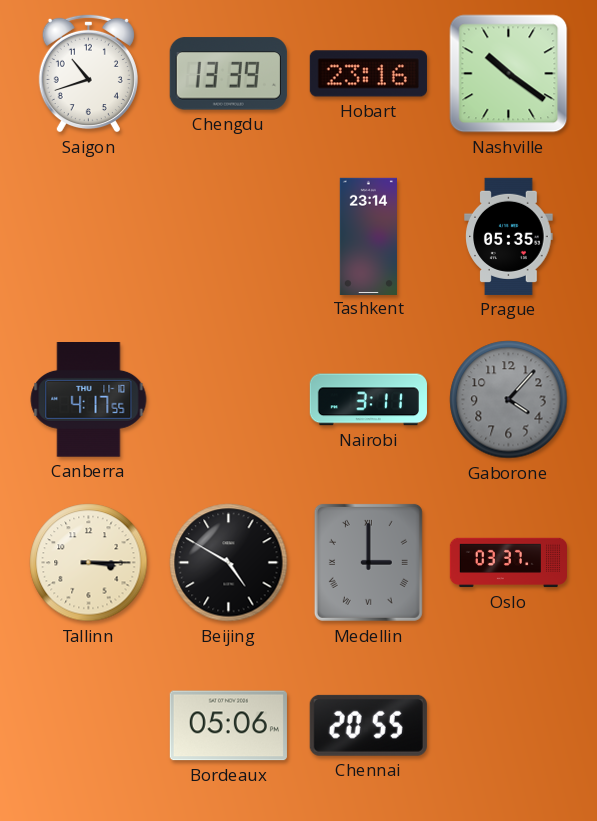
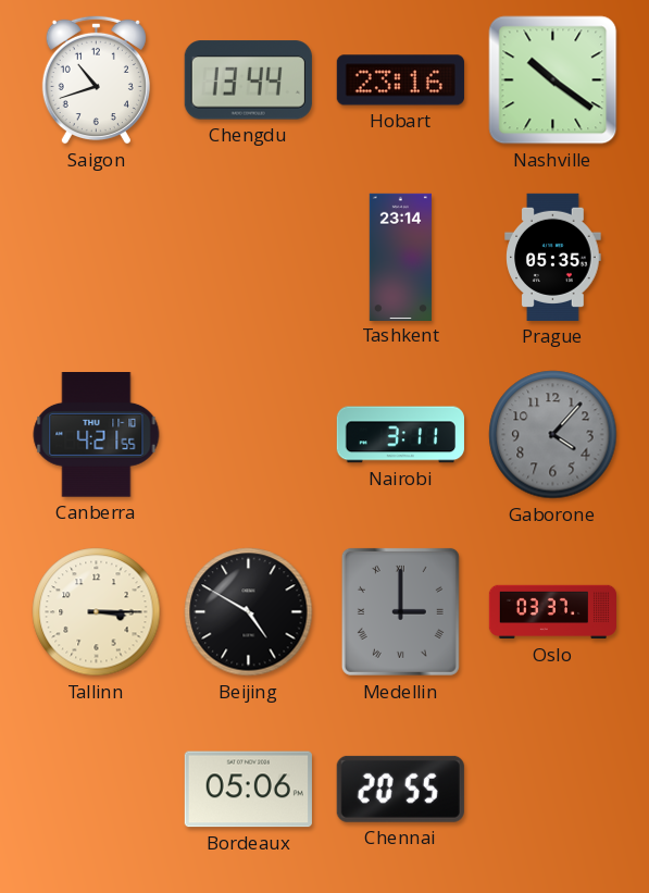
Chengdu: 13:39 -> 13:44
Canberra: 4:17 -> 4:21
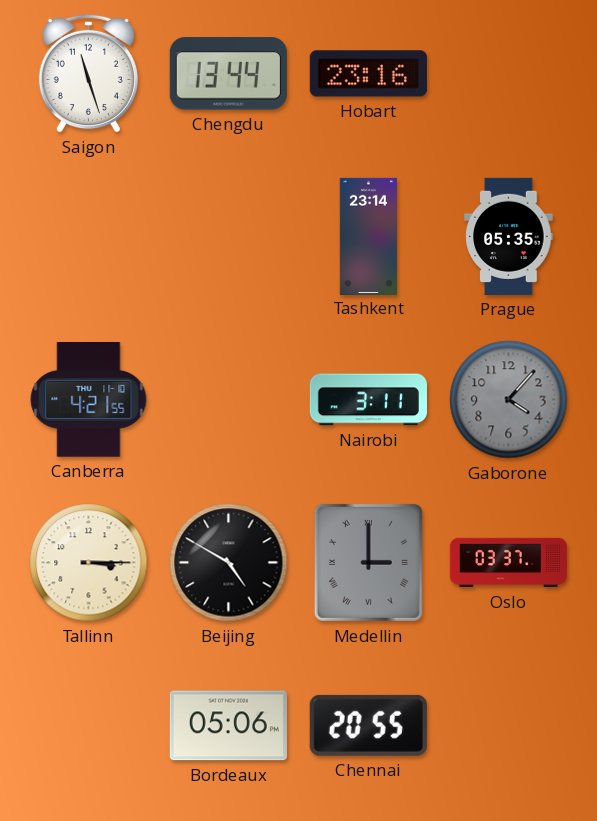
Saigon: 10:42 -> 11:27
Nashville: 10:21 -> none
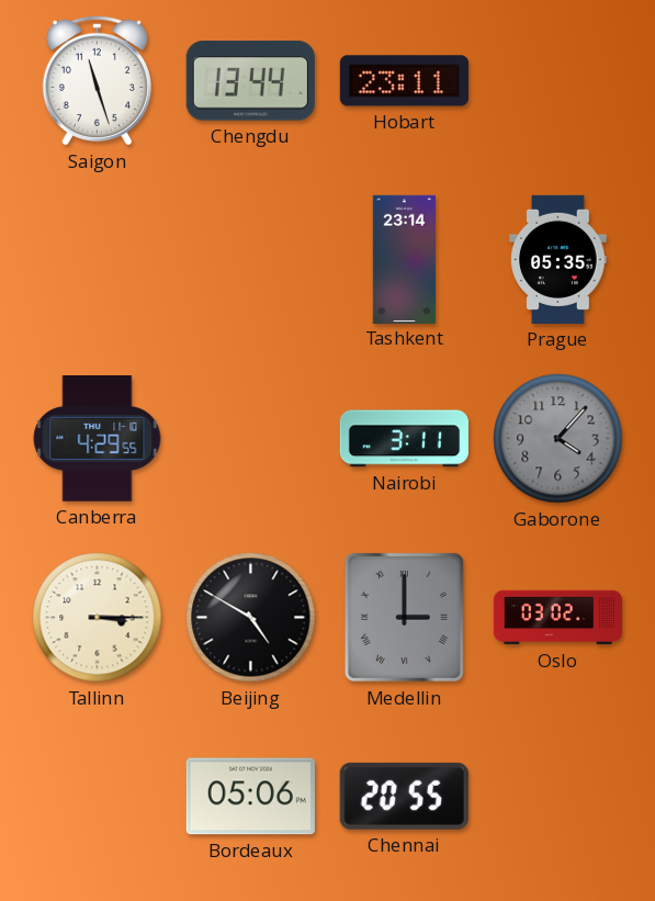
Hobart: 23:16 -> 23:11
Canberra: 4:21 -> 4:29
Oslo: 03:37 -> 03:02
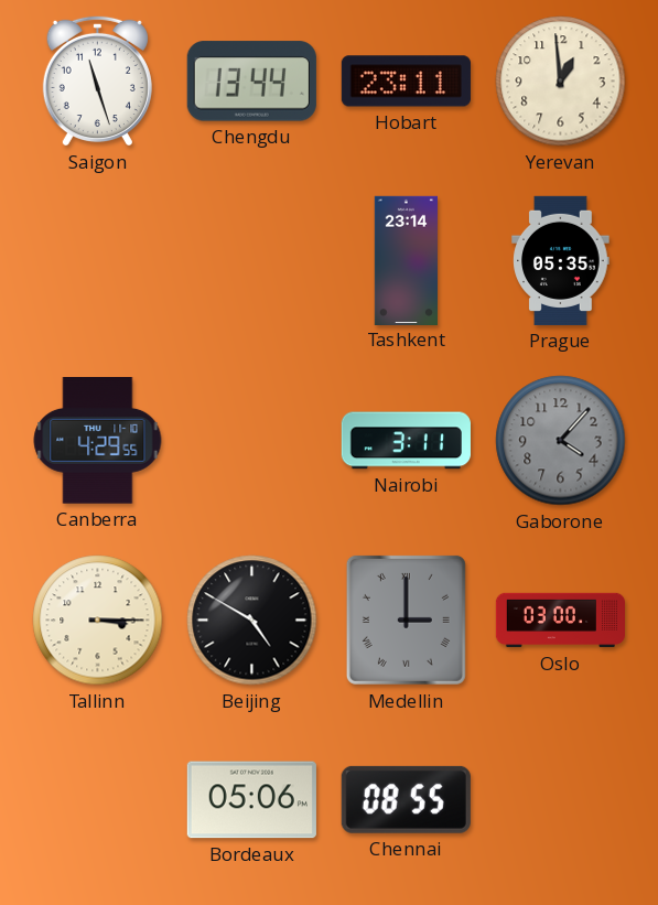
Yerevan: none -> 12:59
Oslo: 03:02 -> 03:00
Chennai: 20:55 -> 08:55
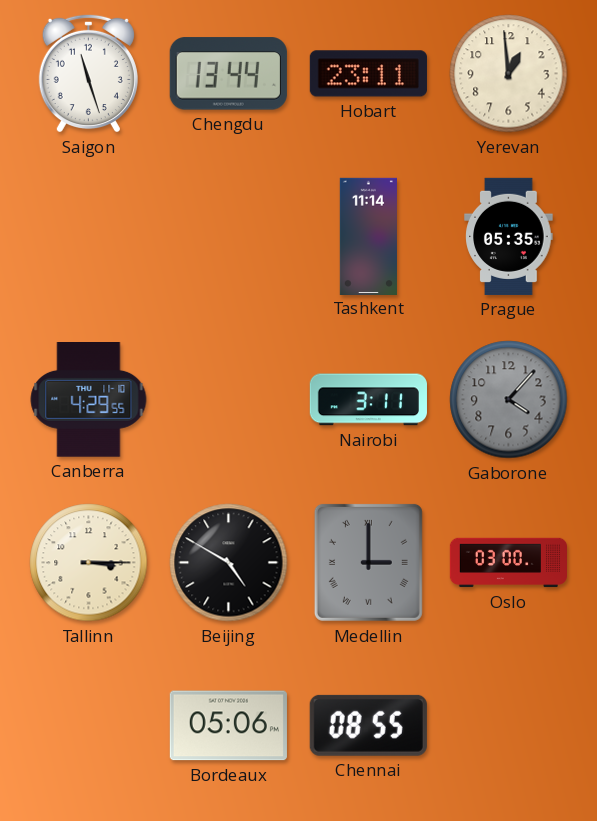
Tashkent: 23:14 -> 11:14
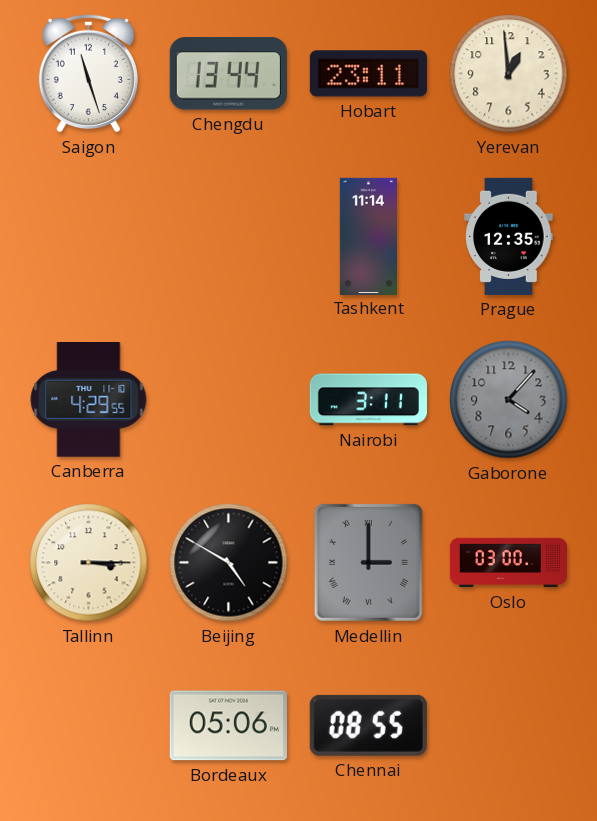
Prague: 05:35 -> 12:35
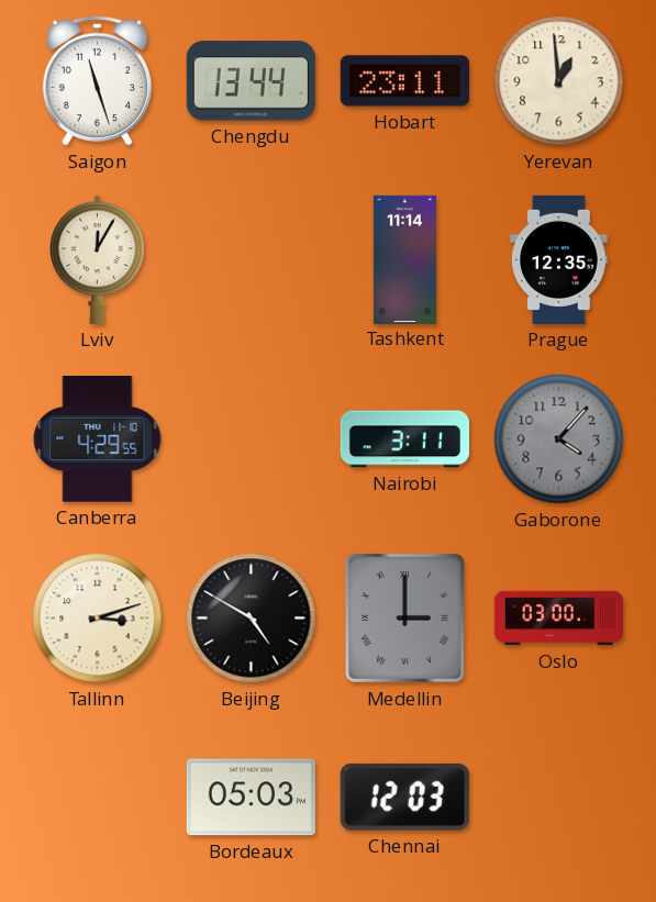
Lviv: none -> 12:05
Tallinn: 3:15 -> 3:12
Bordeaux: 05:06 -> 05:03
Chennai: 08:55 -> 12:03
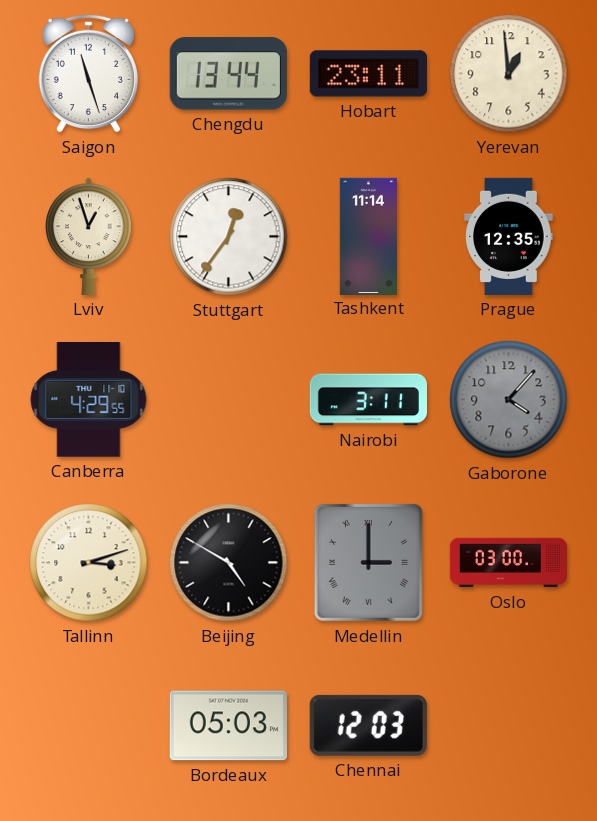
Lviv: 12:05 -> 12:57
Stuttgart: none -> 12:36
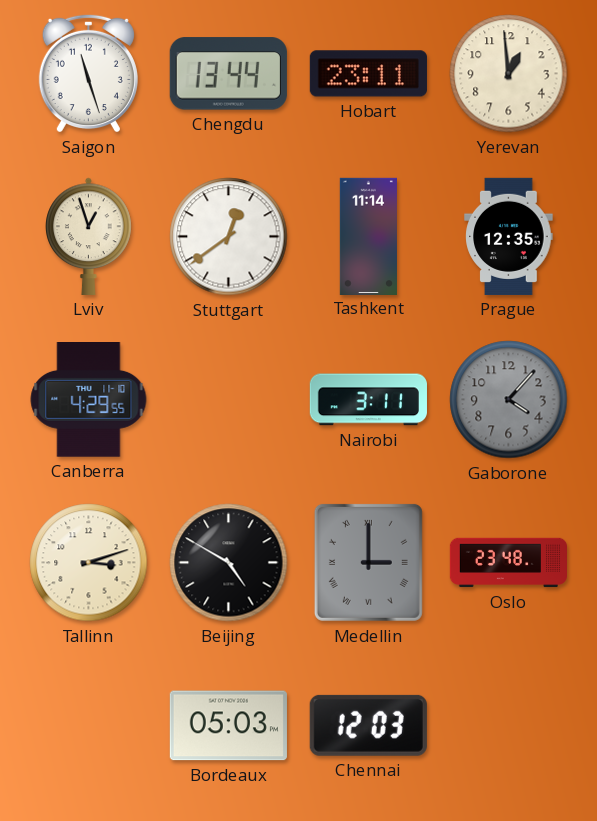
Stuttgart: 12:36 -> 12:39
Oslo: 03:00 -> 23:48
